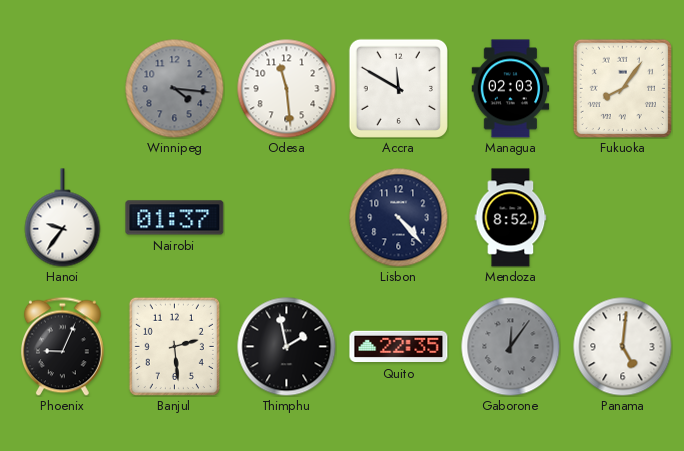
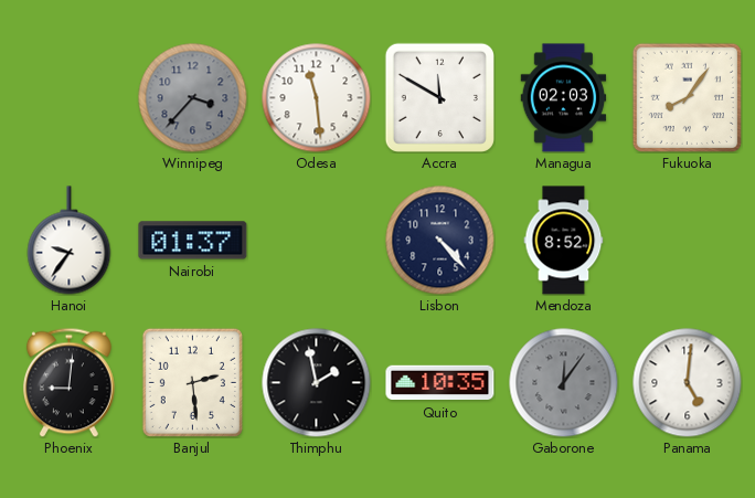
Winnipeg: 4:16 -> 3:37
Phoenix: 9:04 -> 9:01
Quito: 22:35 -> 10:35
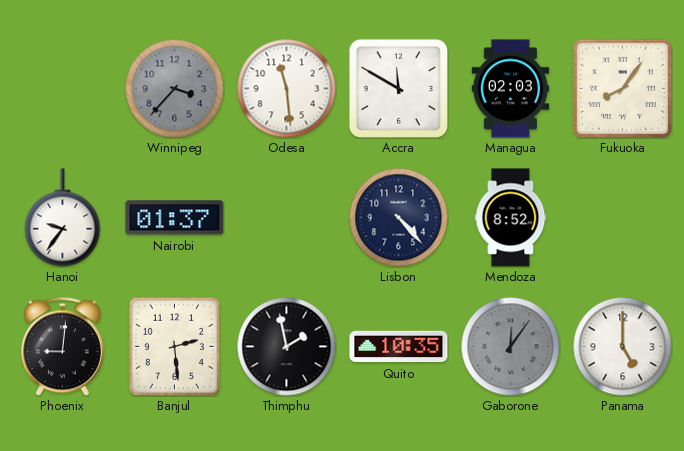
Panama: 5:01 -> 5:00
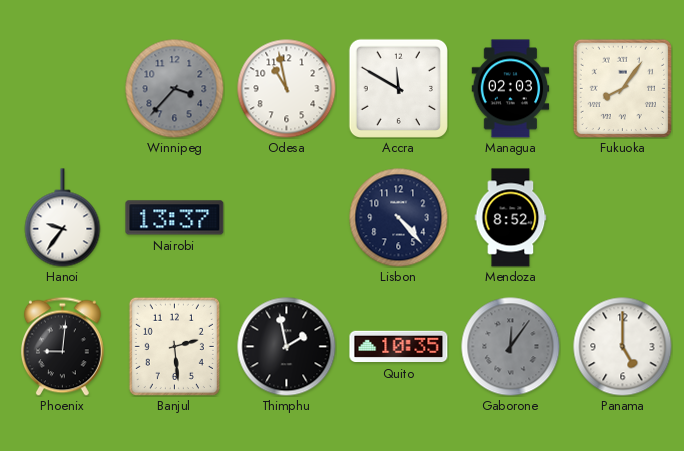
Odesa: 11:29 -> 10:58
Nairobi: 01:37 -> 13:37
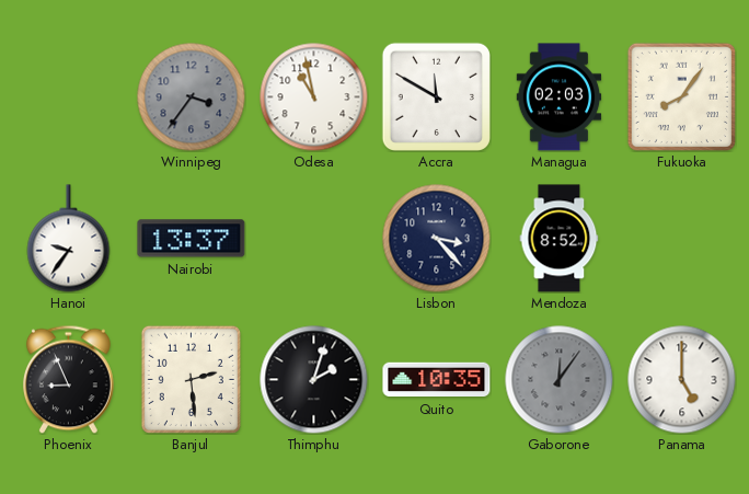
Winnipeg: 3:37 -> 3:36
Lisbon: 4:23 -> 3:23
Phoenix: 9:01 -> 8:56
Thimphu: 1:58 -> 2:03
